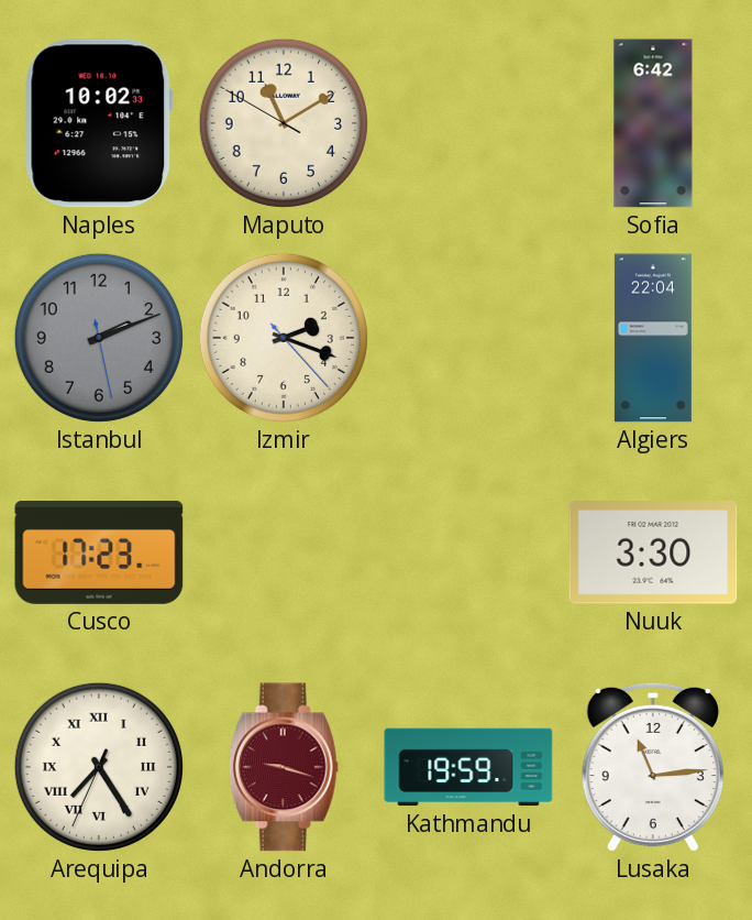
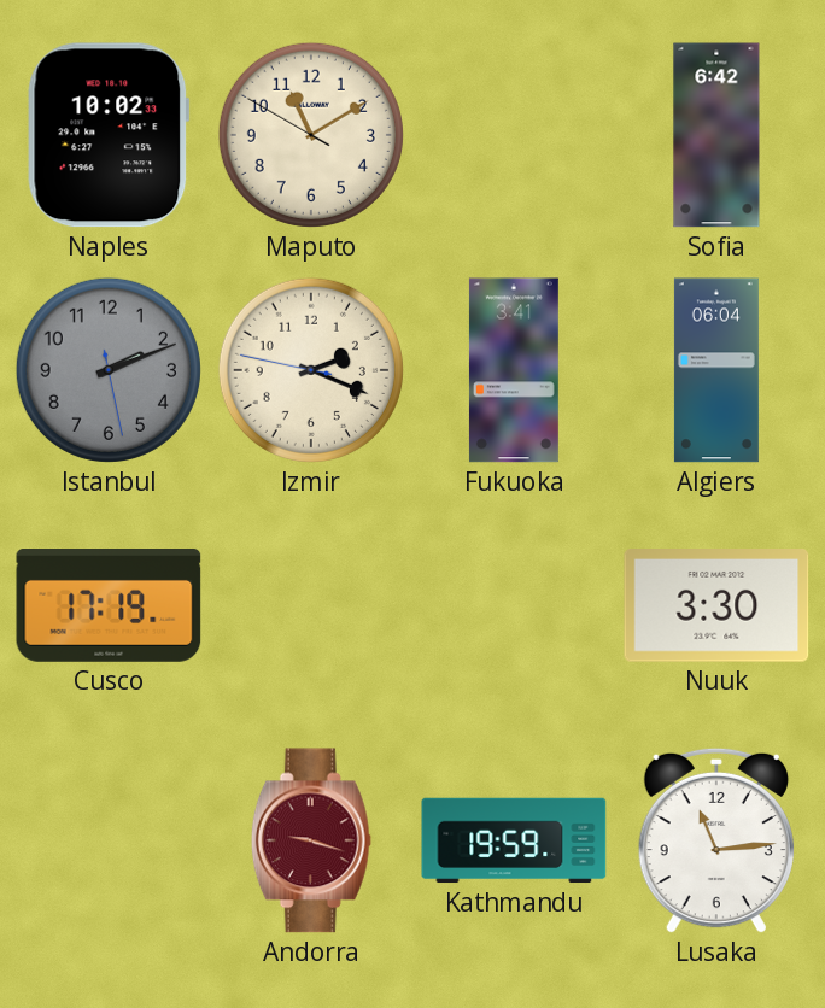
Izmir: 2:18:23 -> 2:18:47
Fukuoka: none -> 3:41
Algiers: 22:04 -> 06:04
Cusco: 17:23 -> 17:19
Arequipa: 7:24 -> none
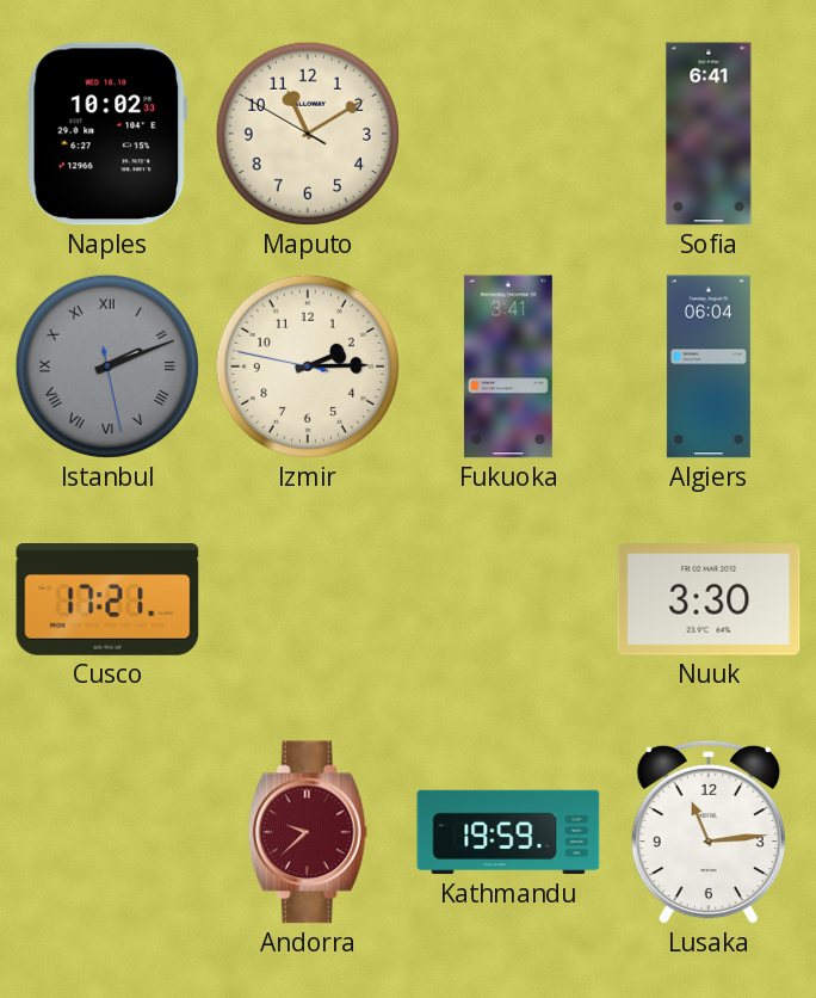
Sofia: 6:42 -> 6:41
Istanbul numerals: Arabic -> Roman
Izmir: 2:18 -> 2:14
Cusco: 17:19 -> 17:21
Andorra: 9:18 -> 9:38
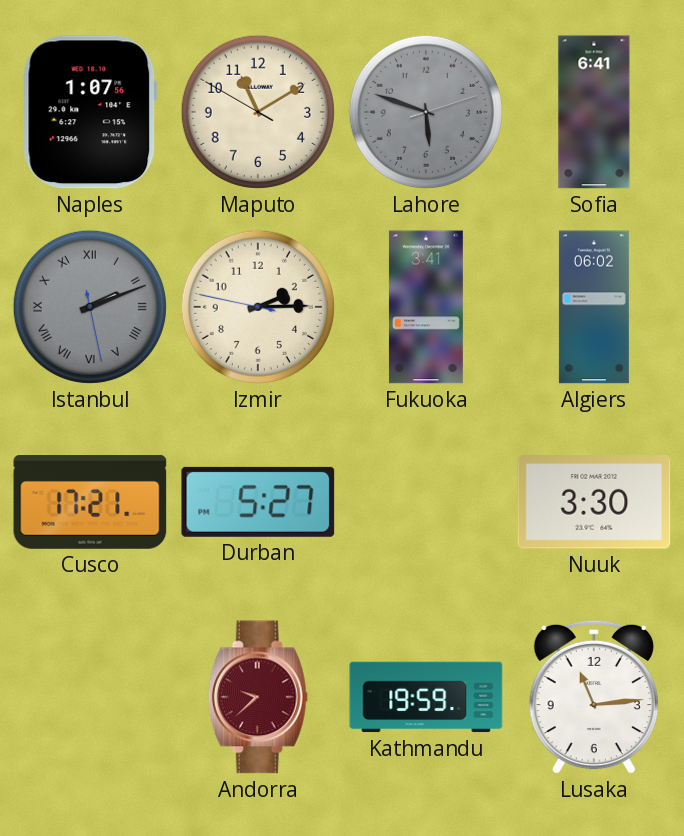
Naples: 10:02 -> 1:07
Lahore: none -> 5:48
Algiers: 06:04 -> 06:02
Durban: none -> 5:27
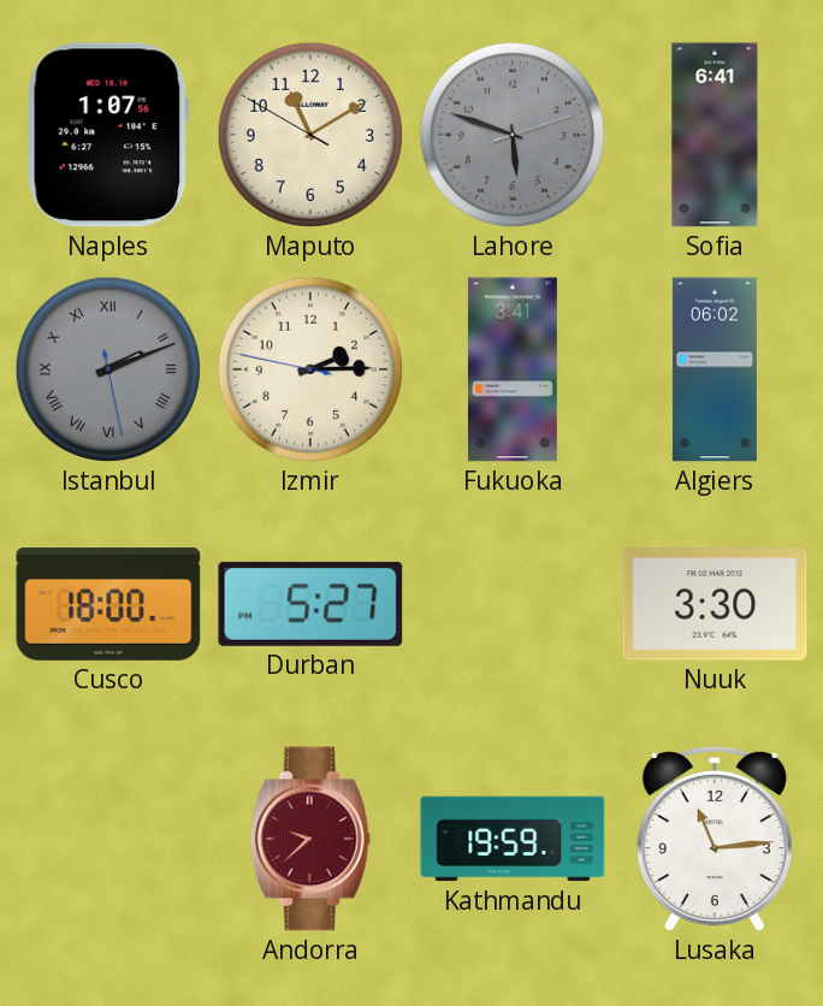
Cusco: 17:21 -> 18:00
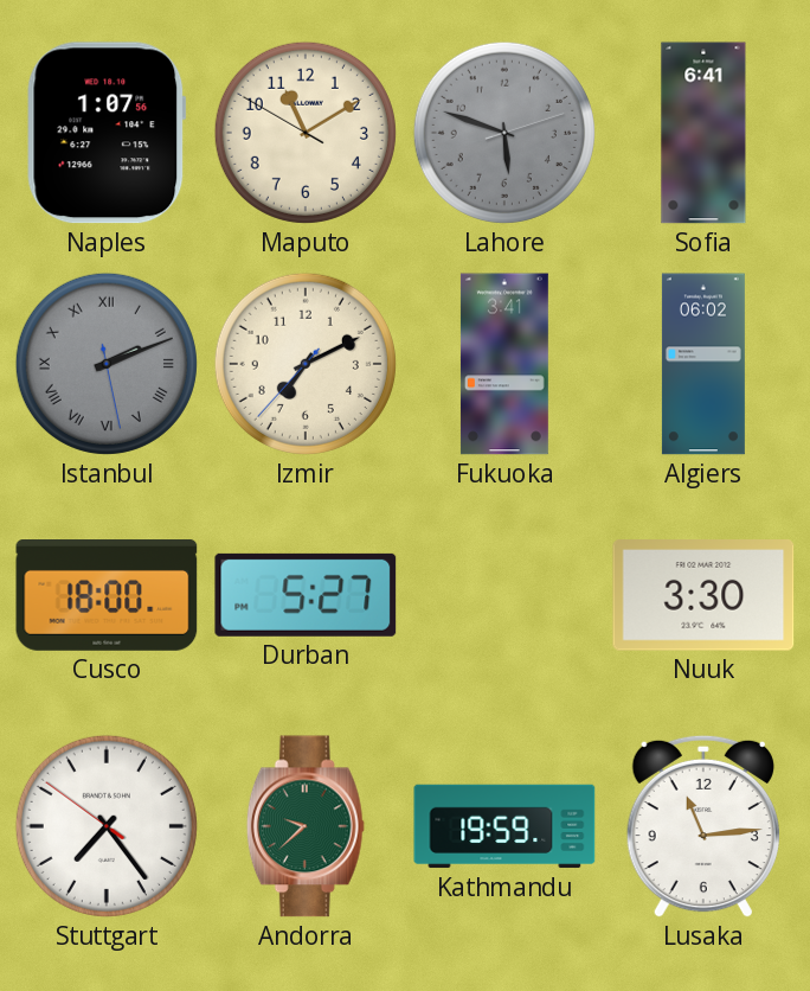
Izmir: 2:14 -> 7:10
Stuttgart: none -> 7:23
Andorra dial: burgundy -> green
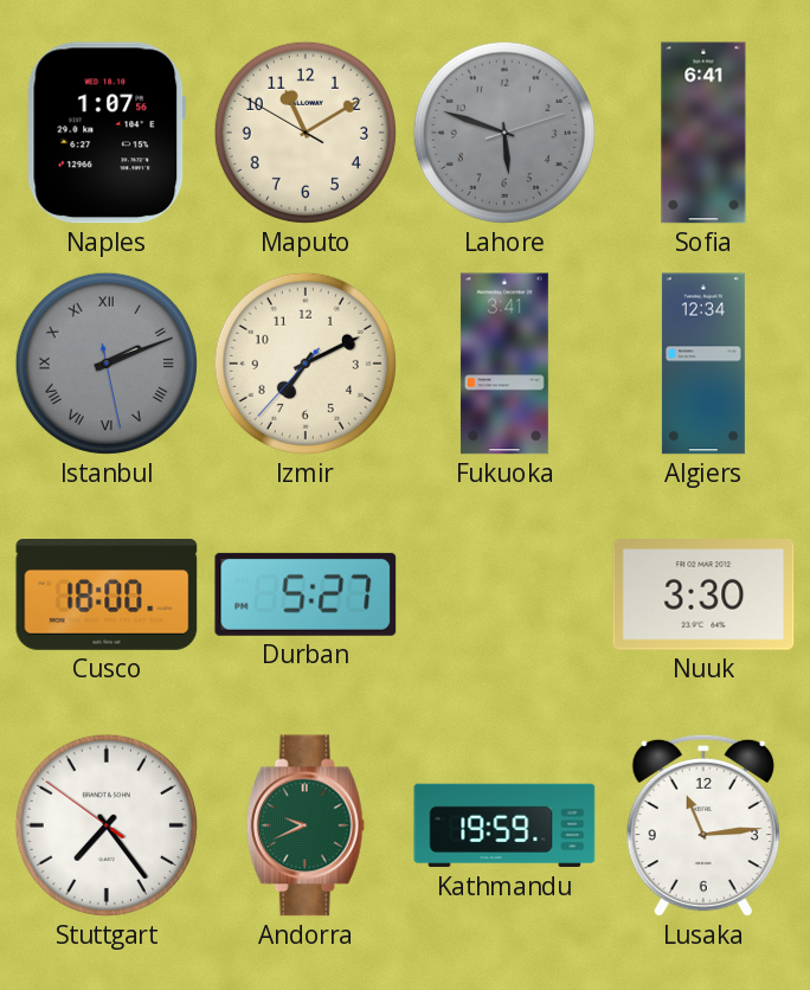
Algiers: 06:02 -> 12:34
Andorra: 9:38 -> 9:41
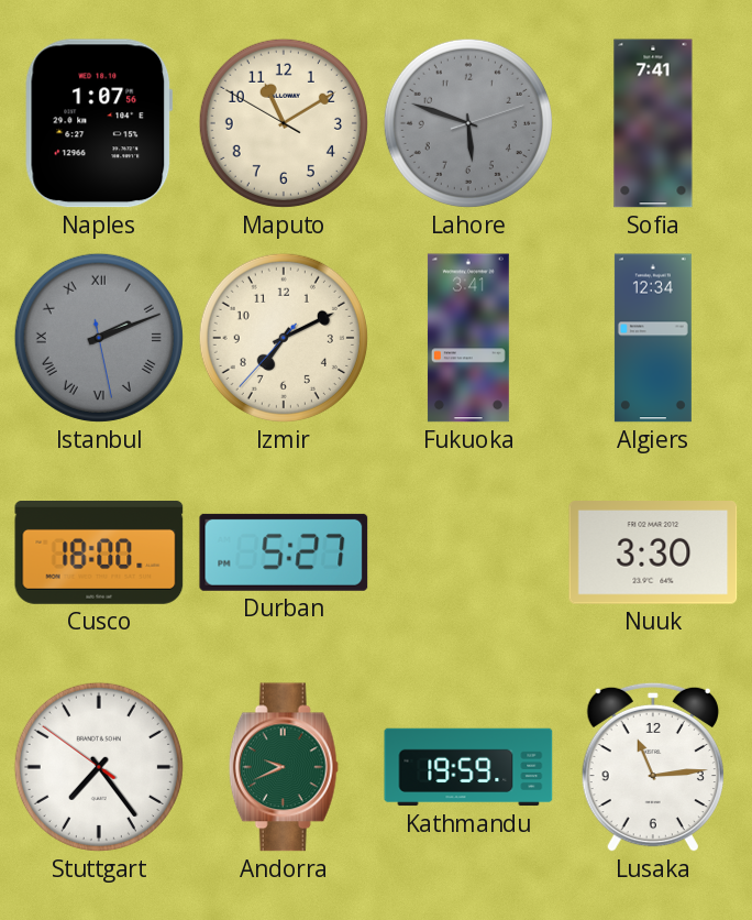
Sofia: 6:41 -> 7:41
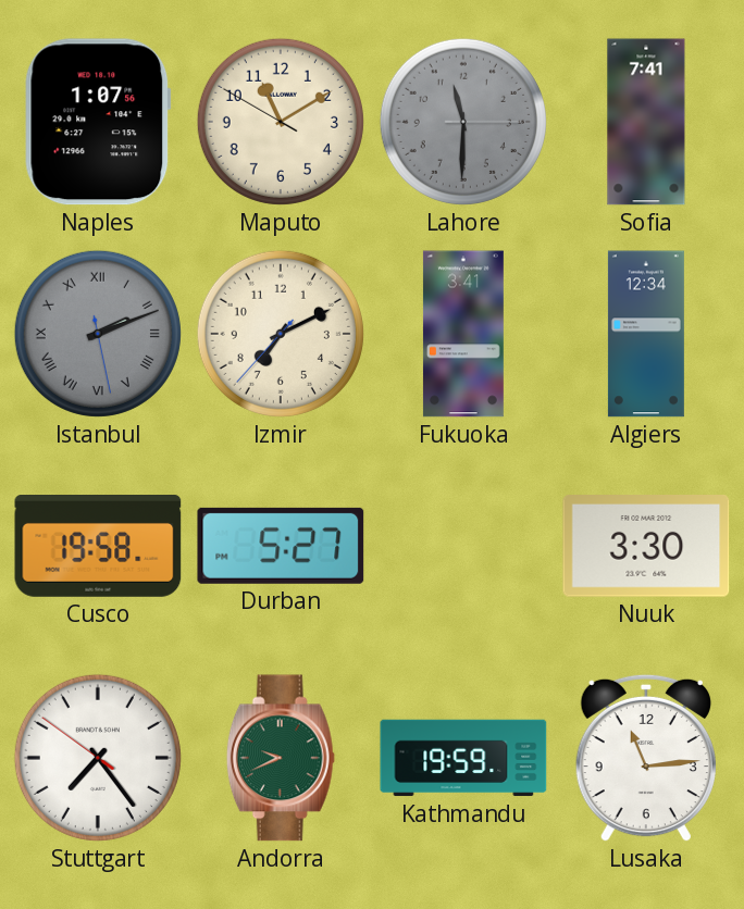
Lahore: 5:48 -> 11:30
Cusco: 18:00 -> 19:58
